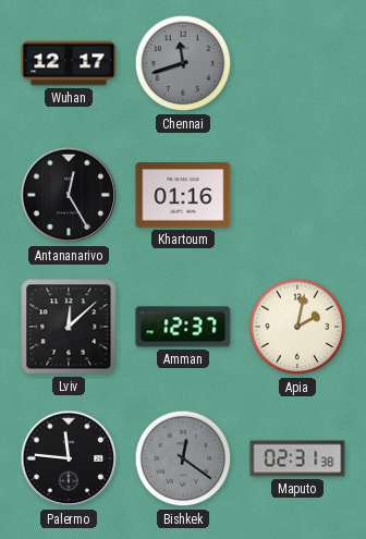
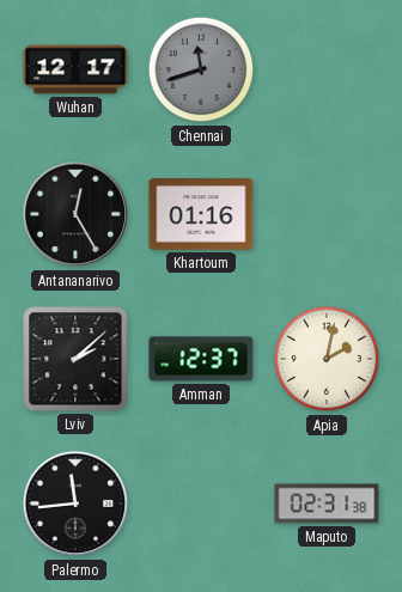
Lviv: 12:08 -> 2:08
Palermo: 11:46 -> 11:44
Bishkek: 12:21 -> none
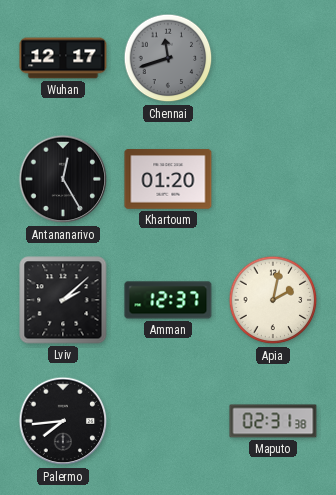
Khartoum: 01:16 -> 01:20
Palermo: 11:44 -> 7:44
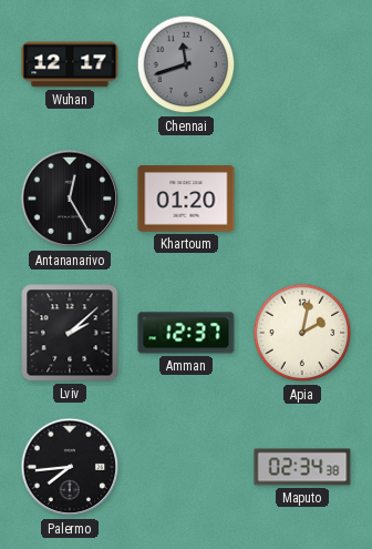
Maputo: 02:31 -> 02:34
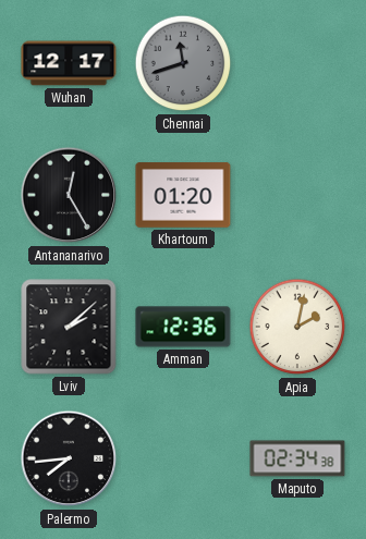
Amman: 12:37 -> 12:36
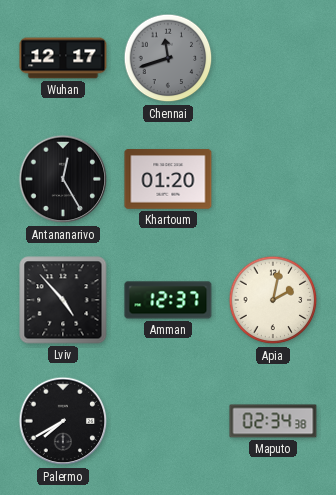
Lviv: 2:08 -> 4:53
Amman: 12:36 -> 12:37
Palermo: 7:44 -> 7:40
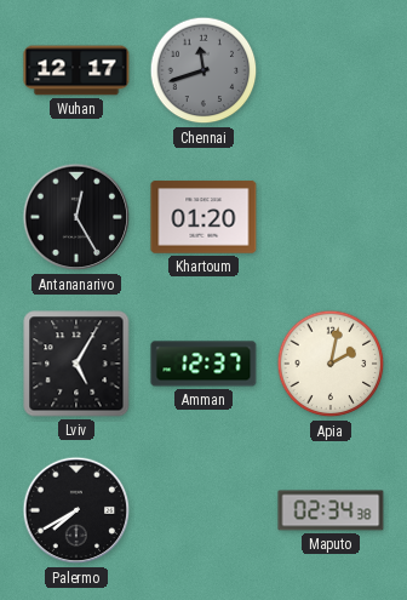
Lviv: 4:53 -> 5:05
